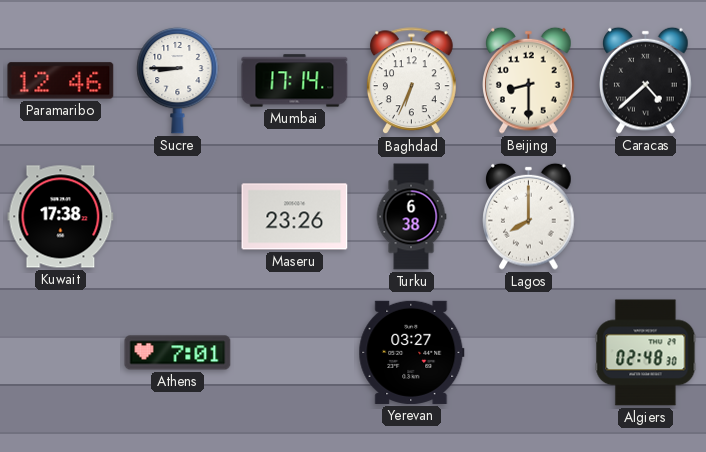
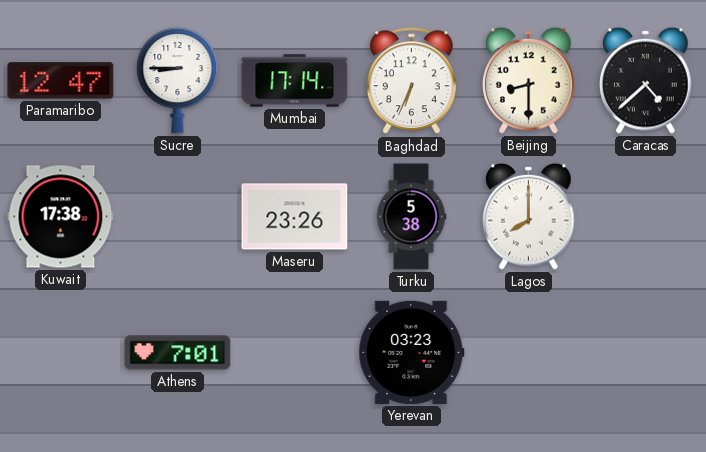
Paramaribo: 12:46 -> 12:47
Turku: 6:38 -> 5:38
Yerevan: 03:27 -> 03:23
Algiers: 02:48 -> none
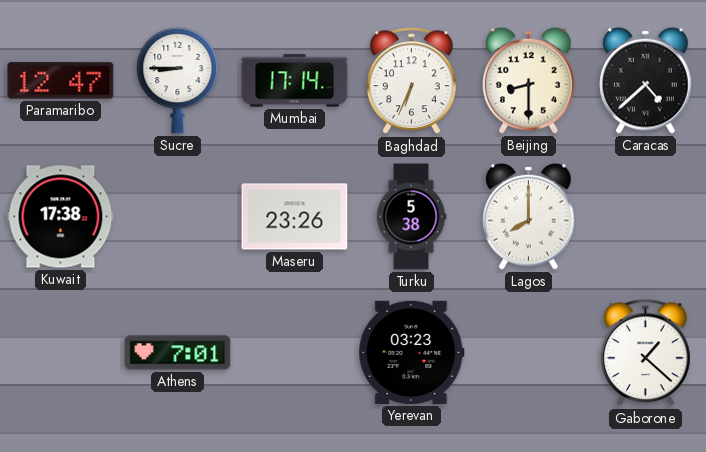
Gaborone: none -> 1:22
